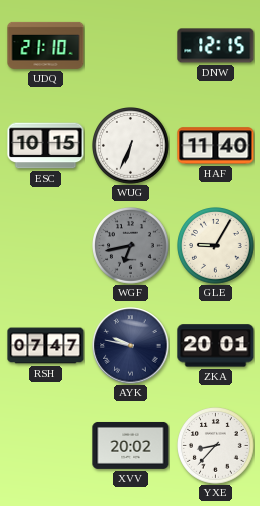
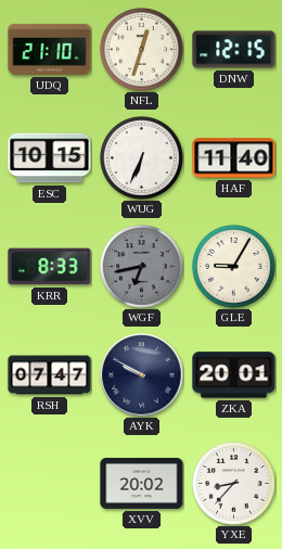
NFL: none -> 12:33
KRR: none -> 8:33
AYK: 9:47 -> 9:50
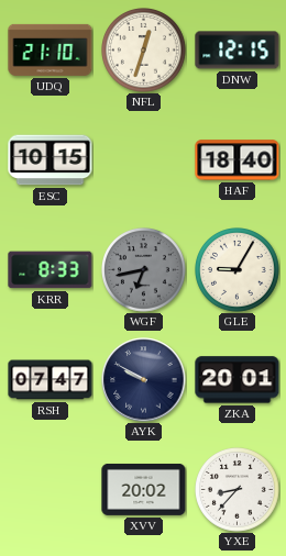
WUG: 6:34 -> none
HAF: 11:40 -> 18:40
